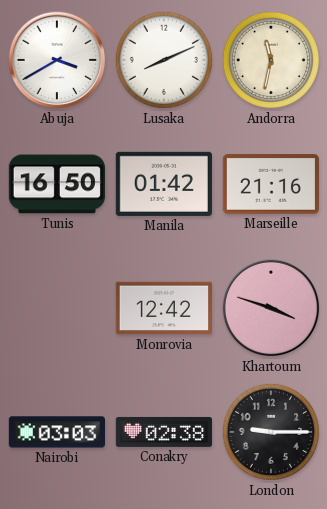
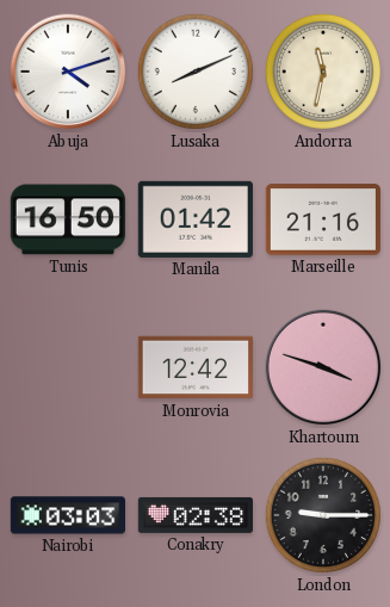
Abuja: 3:40 -> 4:12
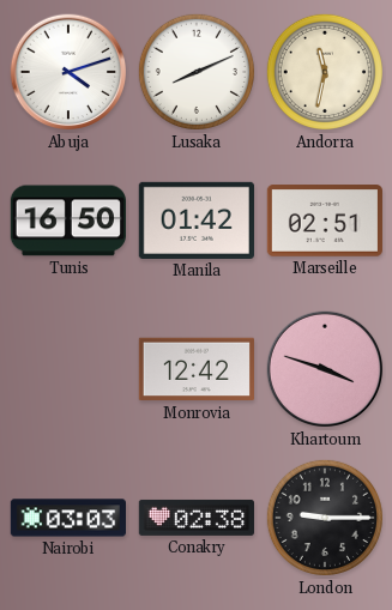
Marseille: 21:16 -> 02:51
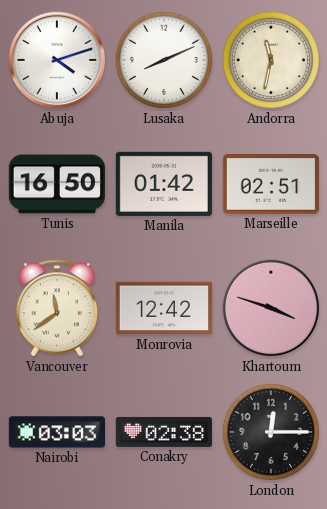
Vancouver: none -> 11:39
London: 9:15 -> 12:15
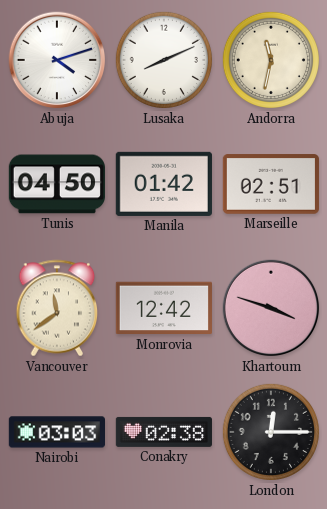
Tunis: 16:50 -> 04:50
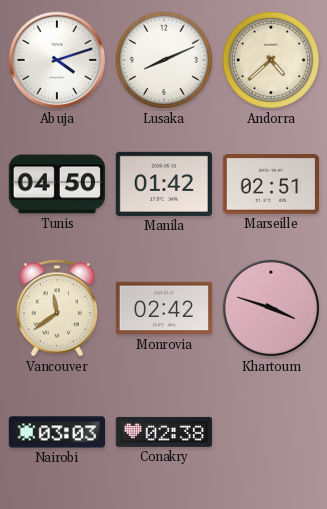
Andorra: 11:32 -> 4:38
Monrovia: 12:42 -> 02:42
London: 12:15 -> none
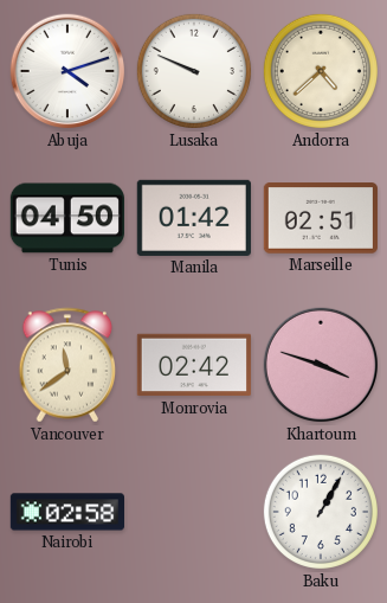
Lusaka: 8:11 -> 9:49
Nairobi: 03:03 -> 02:58
Conakry: 02:38 -> none
Baku: none -> 1:05
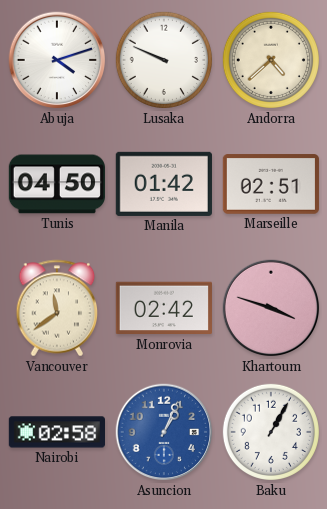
Asuncion: none -> 1:04
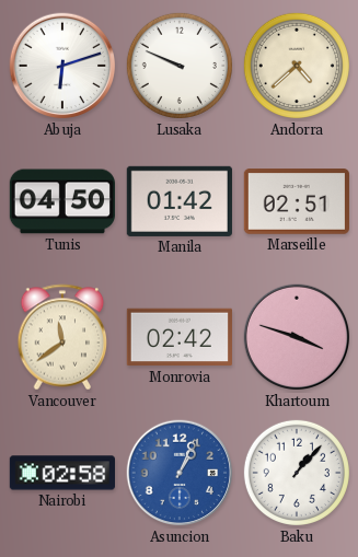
Abuja: 4:12 -> 6:12
Baku: 1:05 -> 1:07
